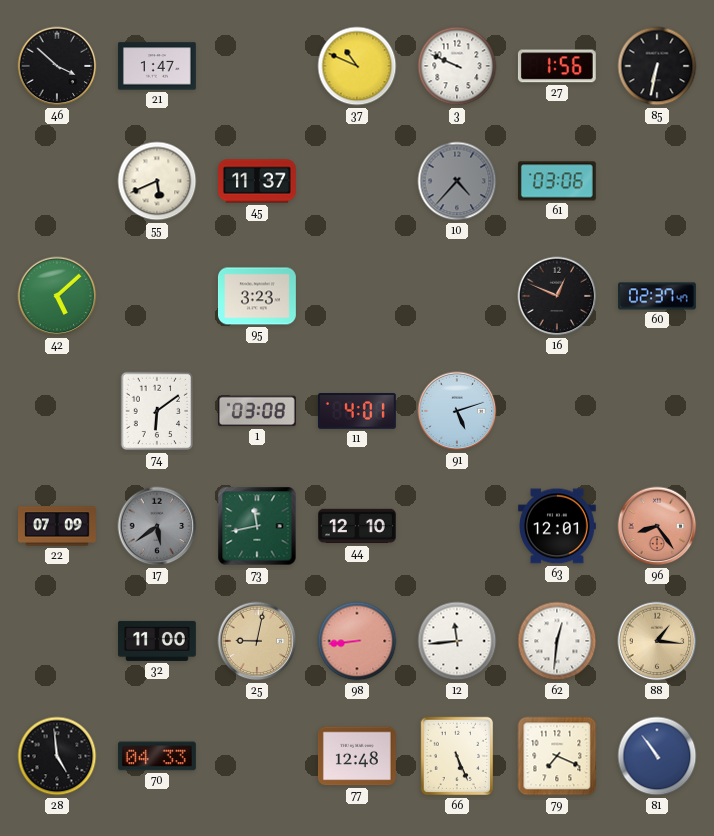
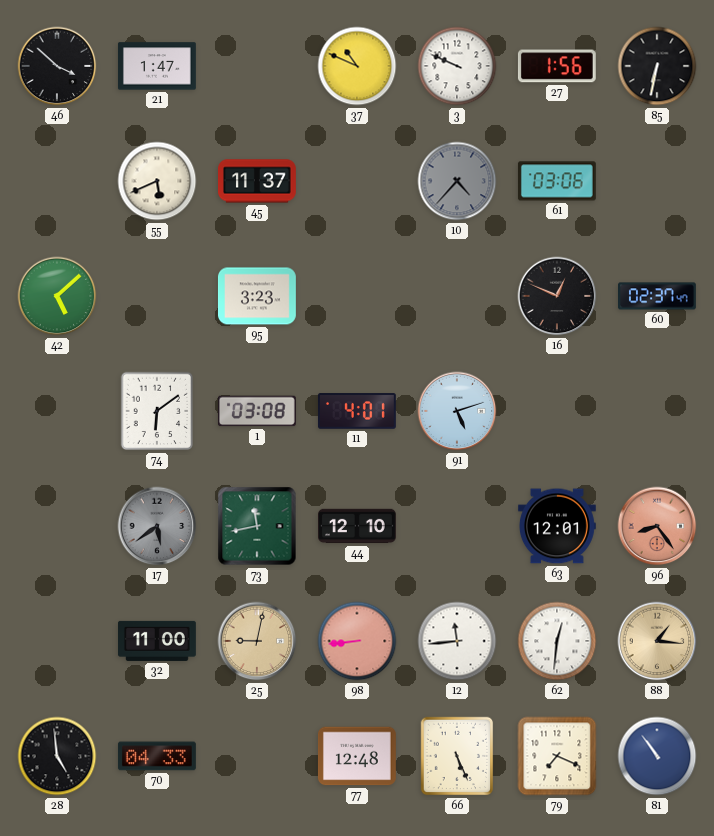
22: 07:09 -> none
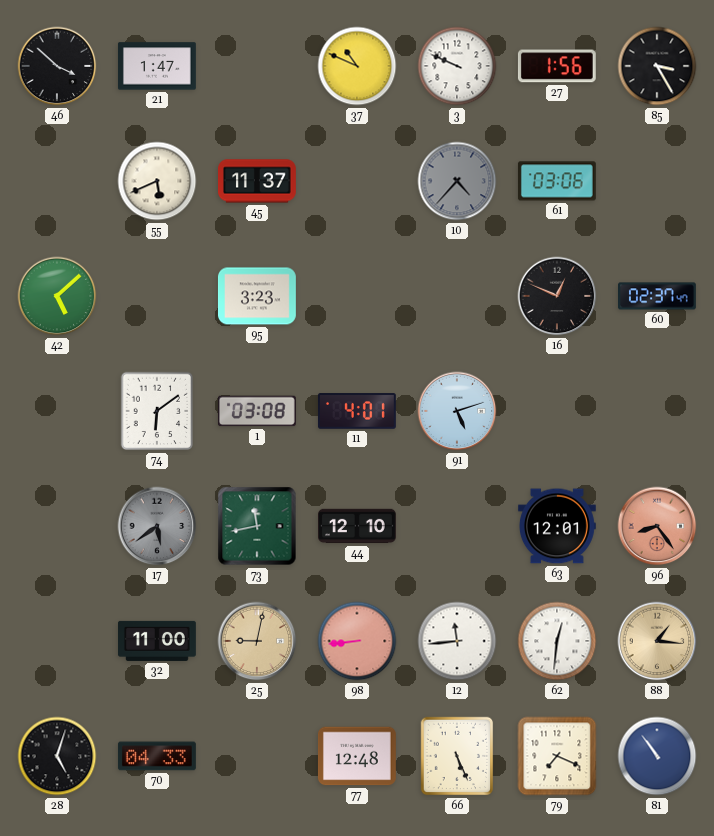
85: 6:32 -> 3:25
28: 4:59 -> 5:03
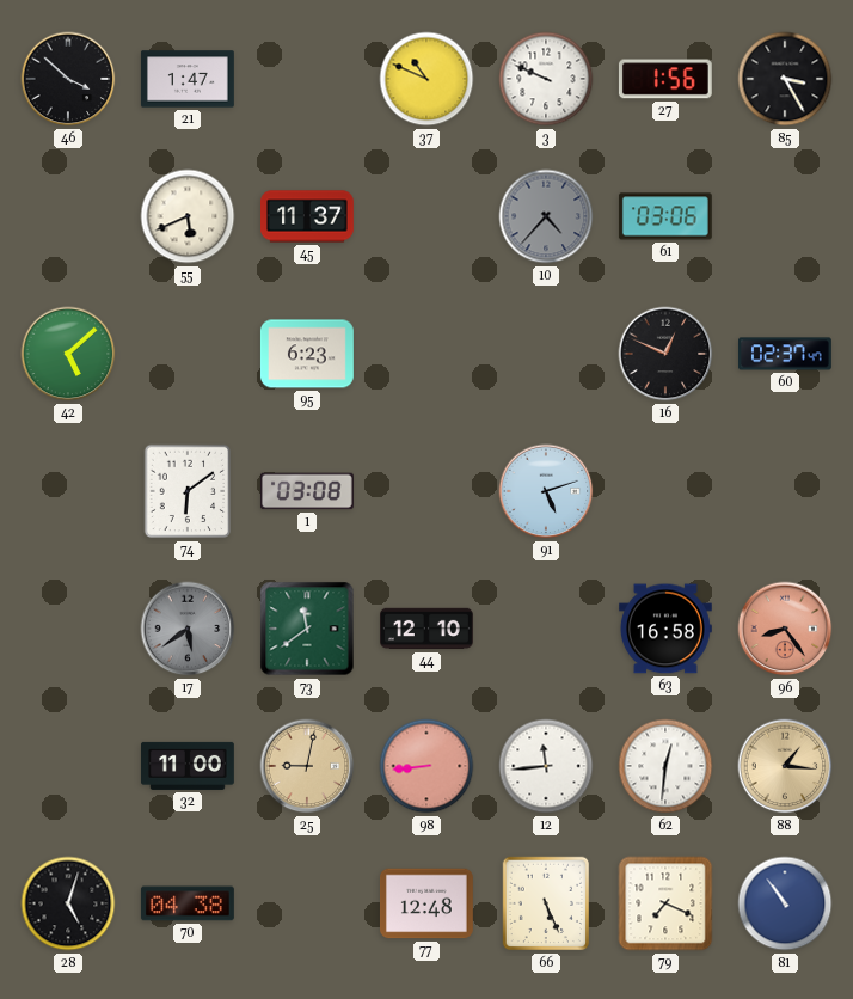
95: 3:23 -> 6:23
11: 4:01 -> none
73: 11:43 -> 11:39
63: 12:01 -> 16:58
70: 04:33 -> 04:38
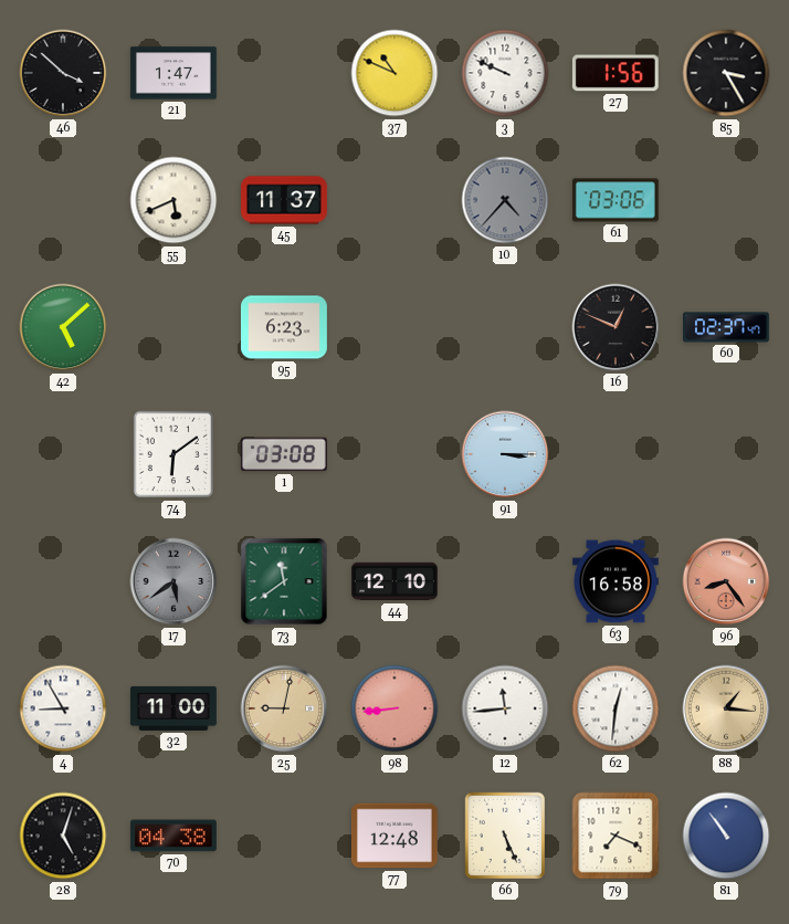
91: 5:12 -> 3:15
4: none -> 8:55
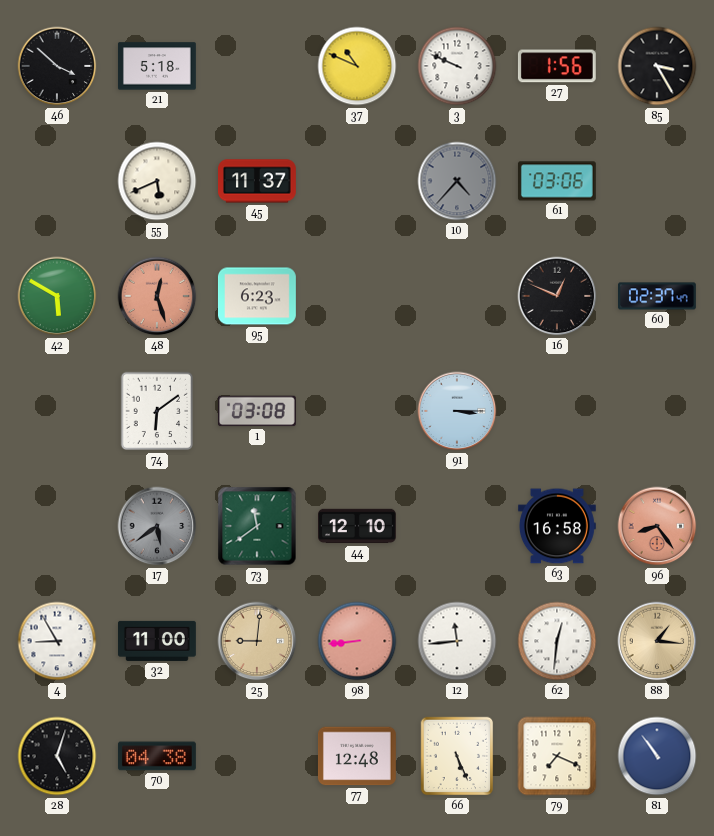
21: 1:47 -> 5:18
42: 5:08 -> 5:50
48: none -> 12:27
25: 9:02 -> 9:01
